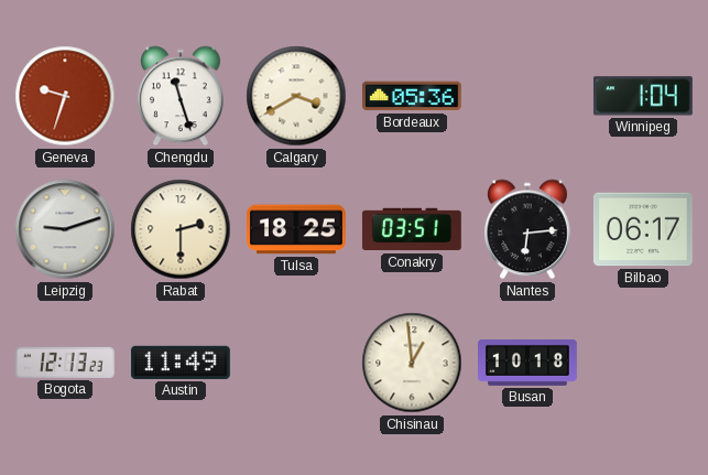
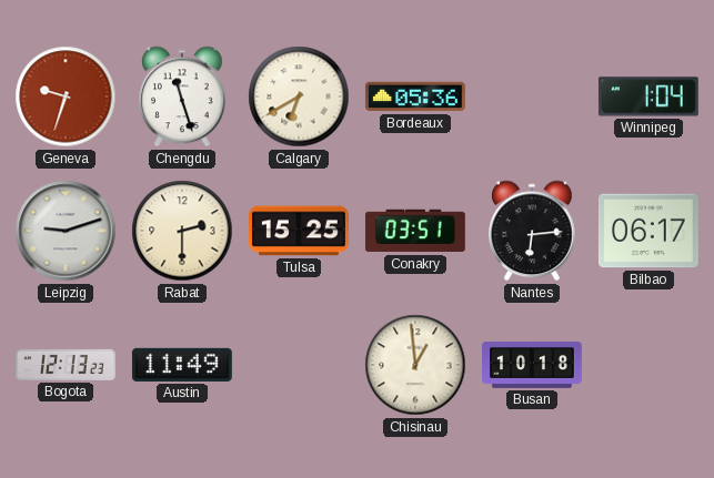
Calgary: 3:40 -> 6:40
Tulsa: 18:25 -> 15:25
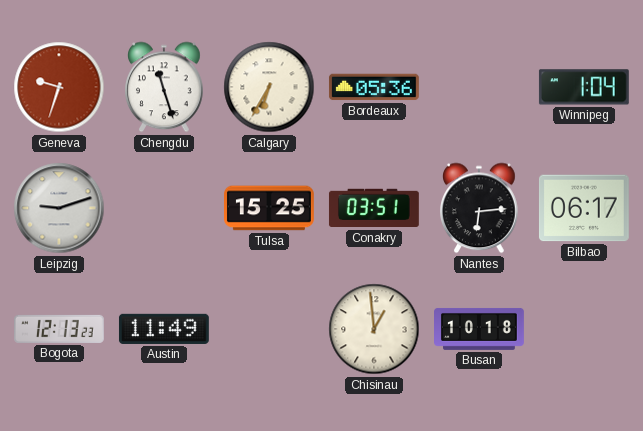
Calgary: 6:40 -> 6:35
Rabat: 2:30 -> none
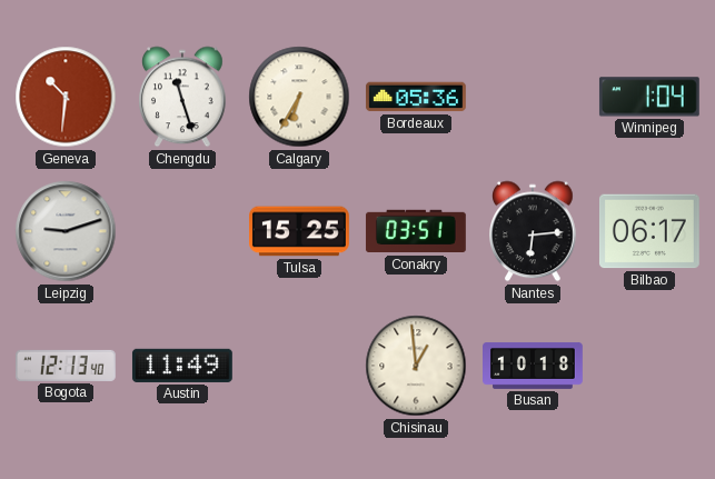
Geneva: 9:33 -> 10:31
Bogota: 12:13:23 -> 12:13:40
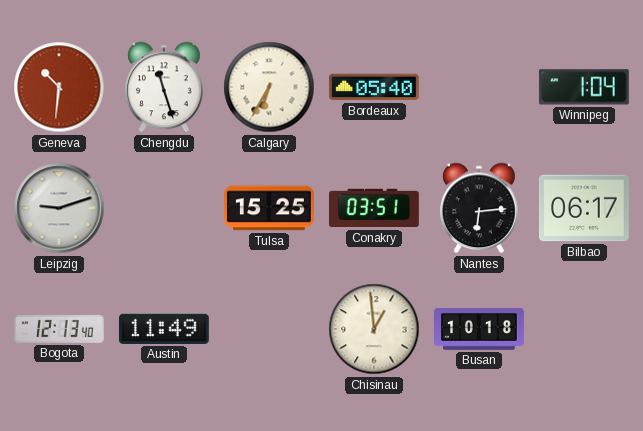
Bordeaux: 05:36 -> 05:40
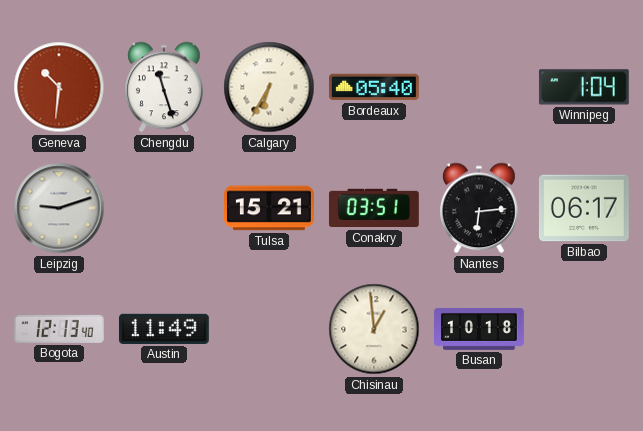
Tulsa: 15:25 -> 15:21
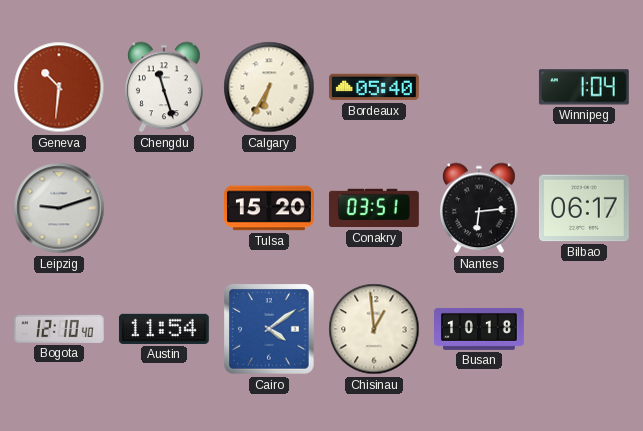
Tulsa: 15:21 -> 15:20
Bogota: 12:13 -> 12:10
Austin: 11:49 -> 11:54
Cairo: none -> 4:09
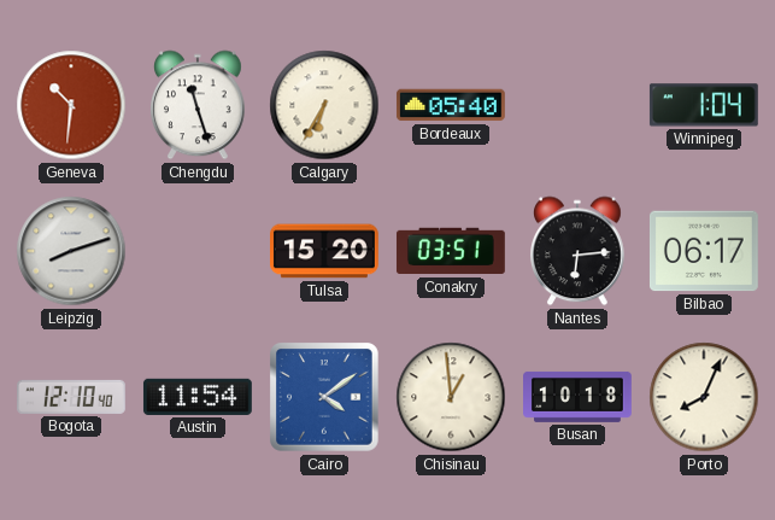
Leipzig: 9:12 -> 8:12
Porto: none -> 8:04
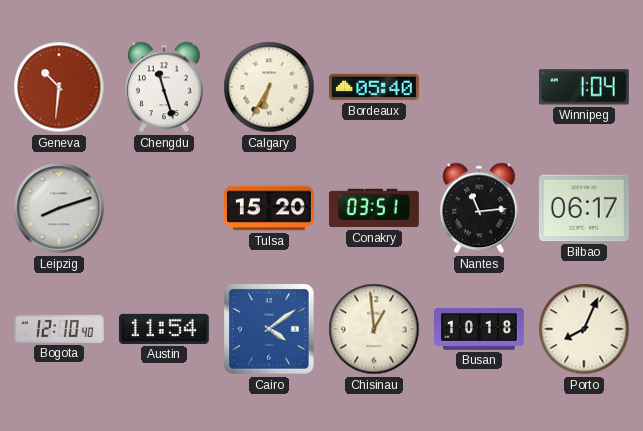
Nantes: 6:14 -> 11:14
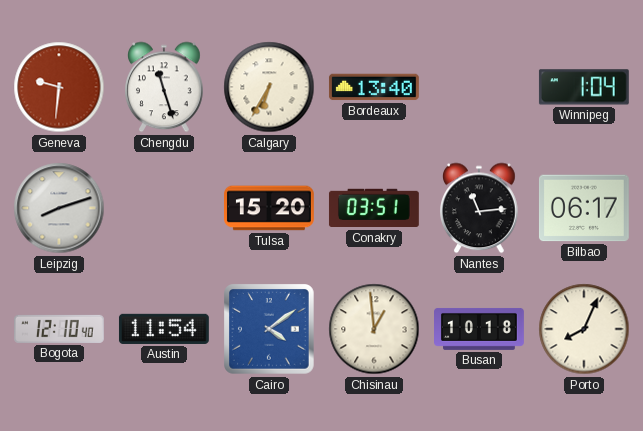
Geneva: 10:31 -> 9:31
Bordeaux: 05:40 -> 13:40
